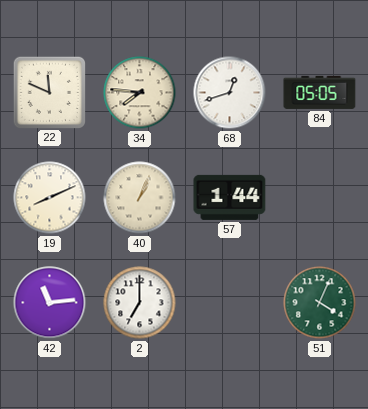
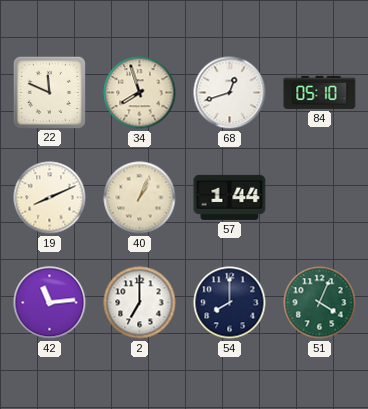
34: 7:46 -> 7:57
84: 05:05 -> 05:10
54: none -> 8:00
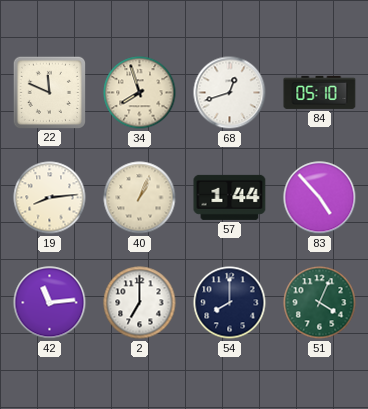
19: 8:11 -> 8:14
83: none -> 4:53
